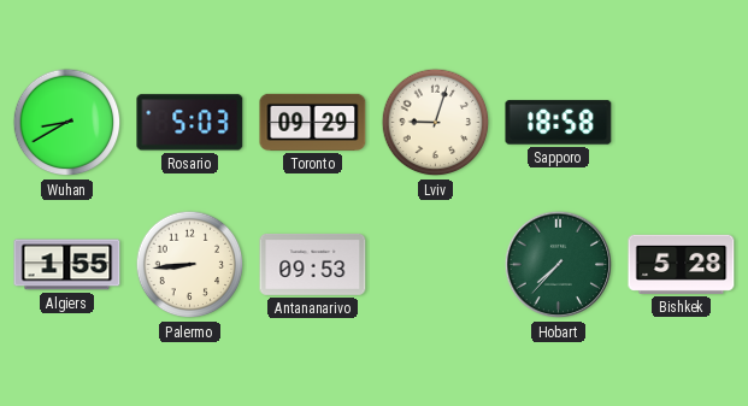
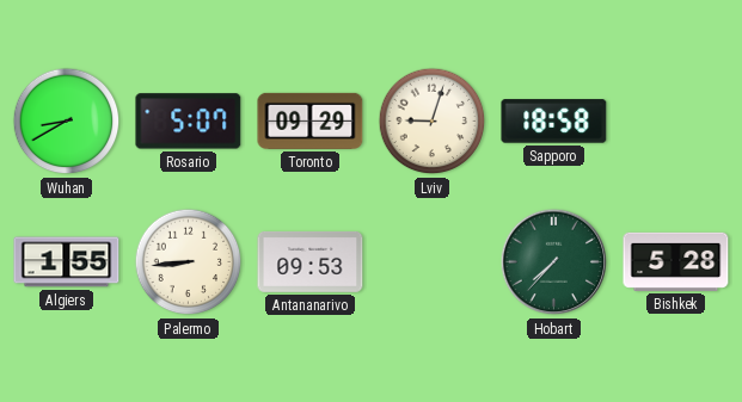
Rosario: 5:03 -> 5:07
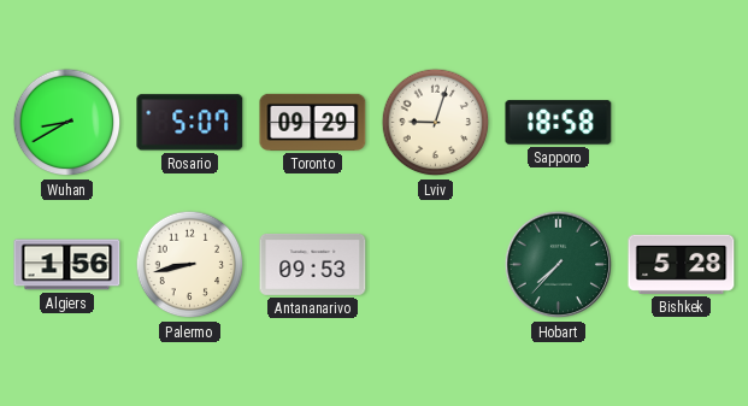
Algiers: 1:55 -> 1:56
Palermo: 8:44 -> 8:43
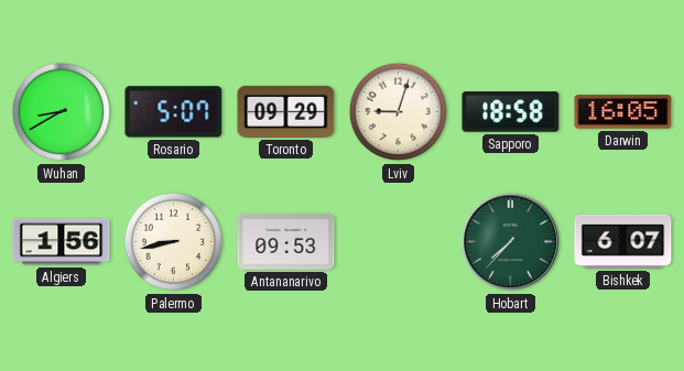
Darwin: none -> 16:05
Bishkek: 5:28 -> 6:07
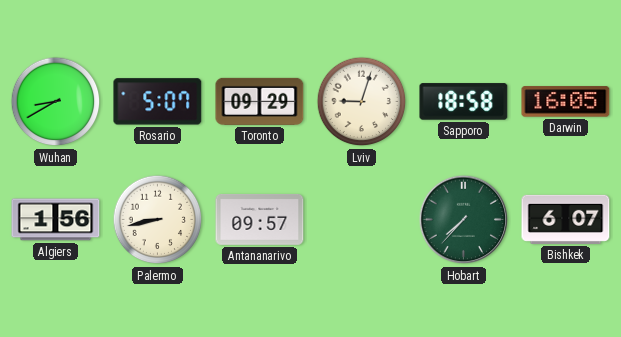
Antananarivo: 09:53 -> 09:57
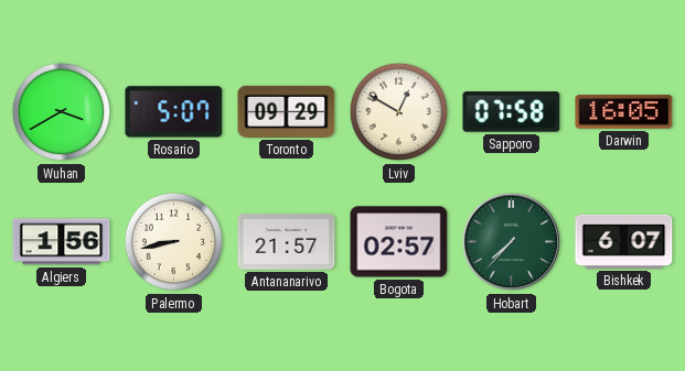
Wuhan: 8:40 -> 3:40
Lviv: 9:03 -> 12:50
Sapporo: 18:58 -> 07:58
Antananarivo: 09:57 -> 21:57
Bogota: none -> 02:57
